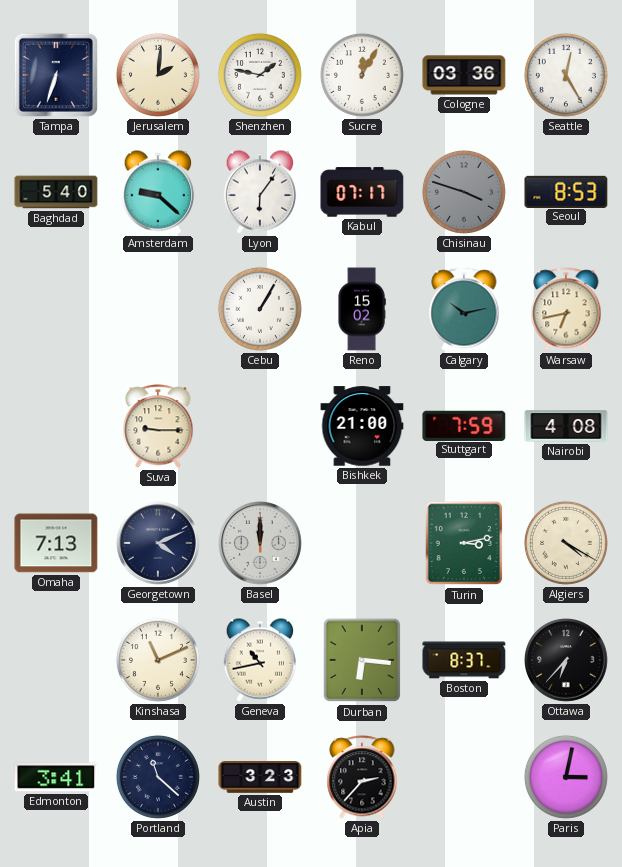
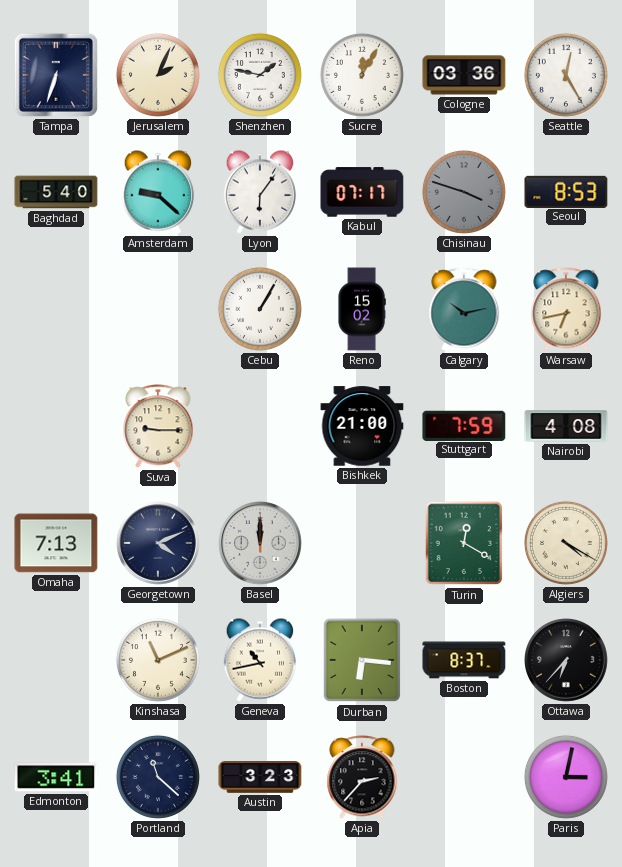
Jerusalem: 2:01 -> 2:04
Turin: 3:13 -> 12:20
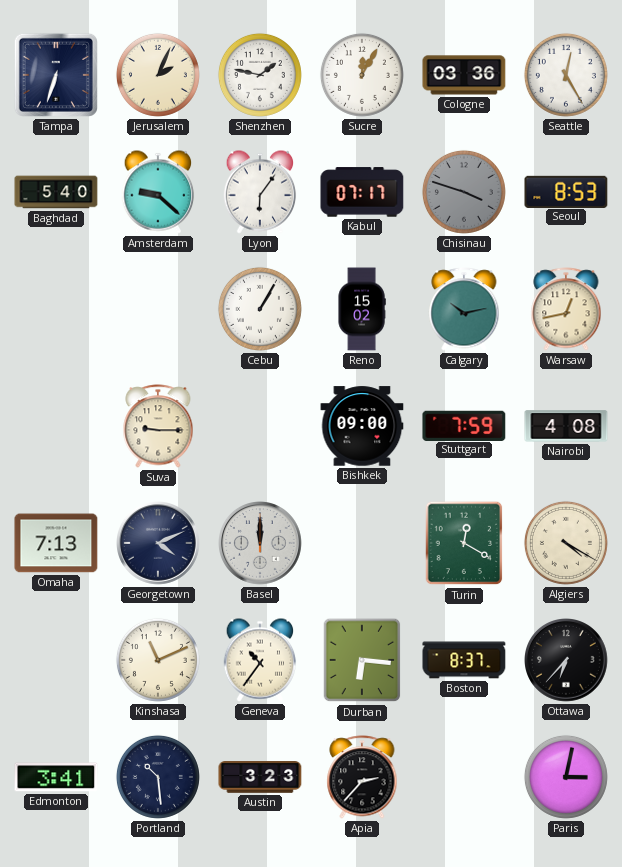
Warsaw: 6:43 -> 12:43
Bishkek: 21:00 -> 09:00
Geneva: 10:43 -> 10:36
Portland: 11:22 -> 10:29
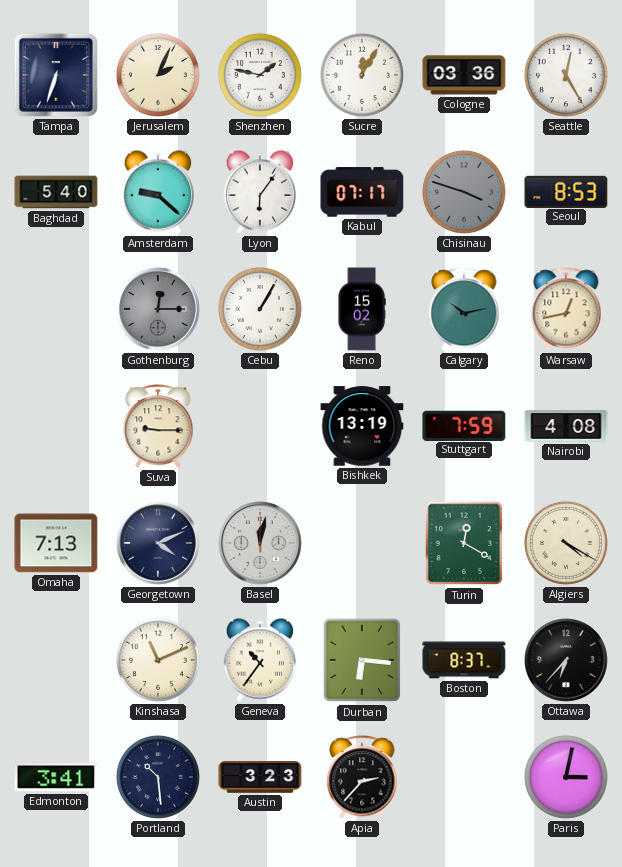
Gothenburg: none -> 12:15
Bishkek: 09:00 -> 13:19
Basel: 12:00 -> 12:02
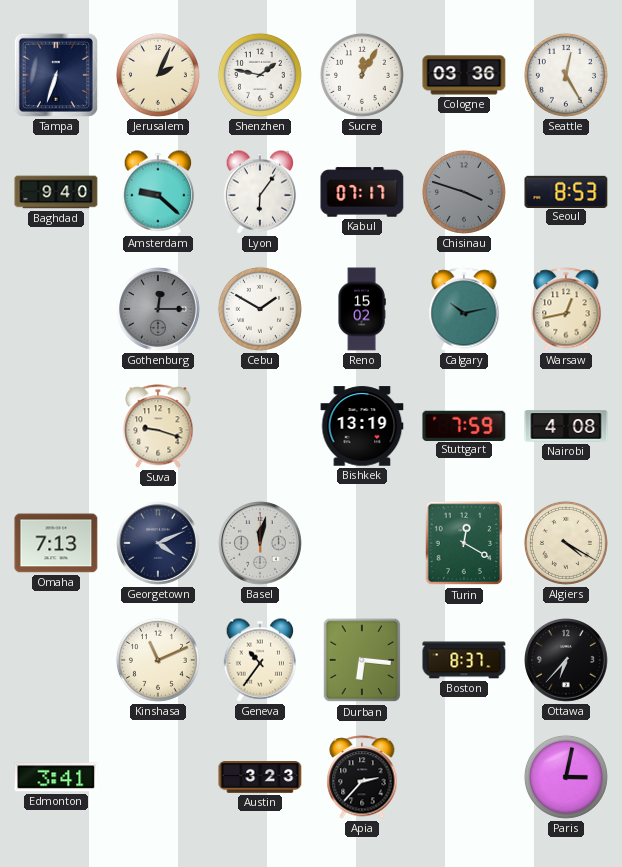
Baghdad: 5:40 -> 9:40
Cebu: 1:05 -> 1:50
Suva: 9:15 -> 9:18
Portland: 10:29 -> none
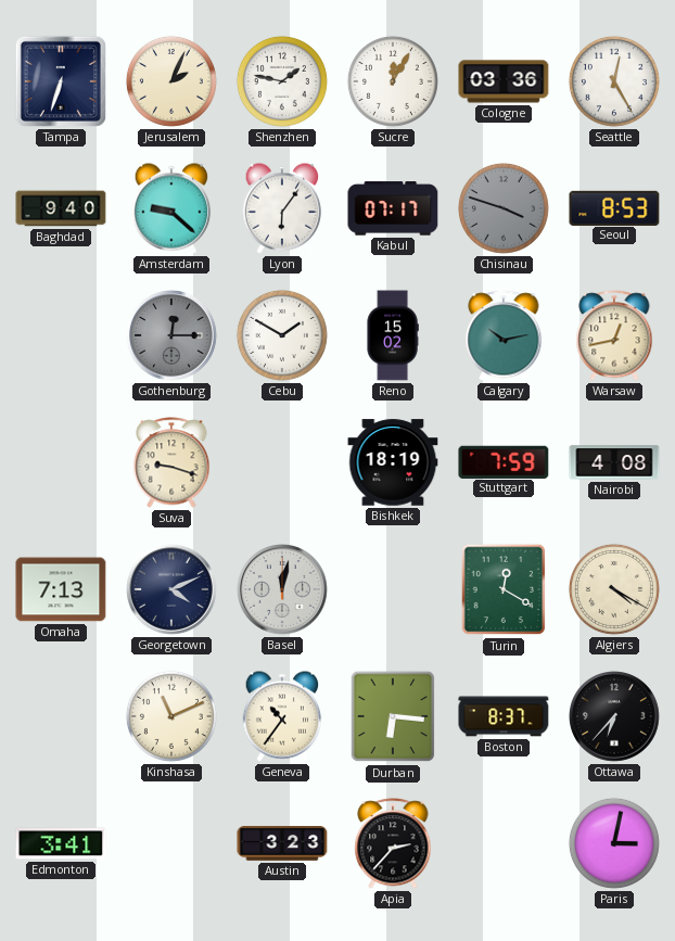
Bishkek: 13:19 -> 18:19
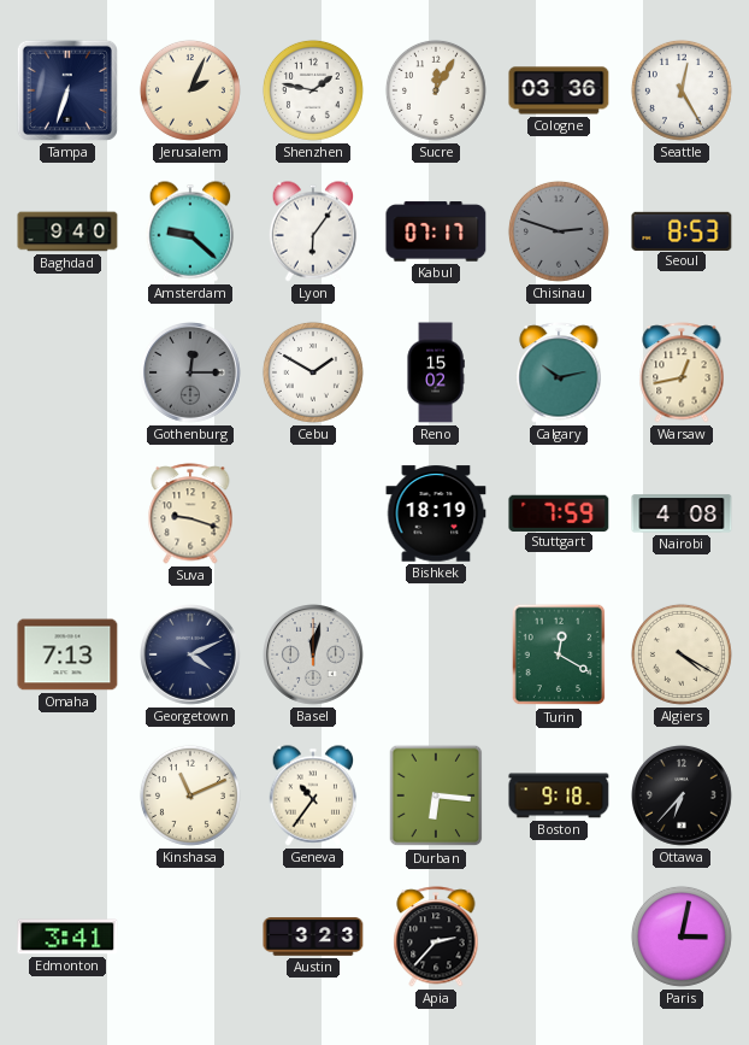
Chisinau: 3:48 -> 2:48
Boston: 8:37 -> 9:18
